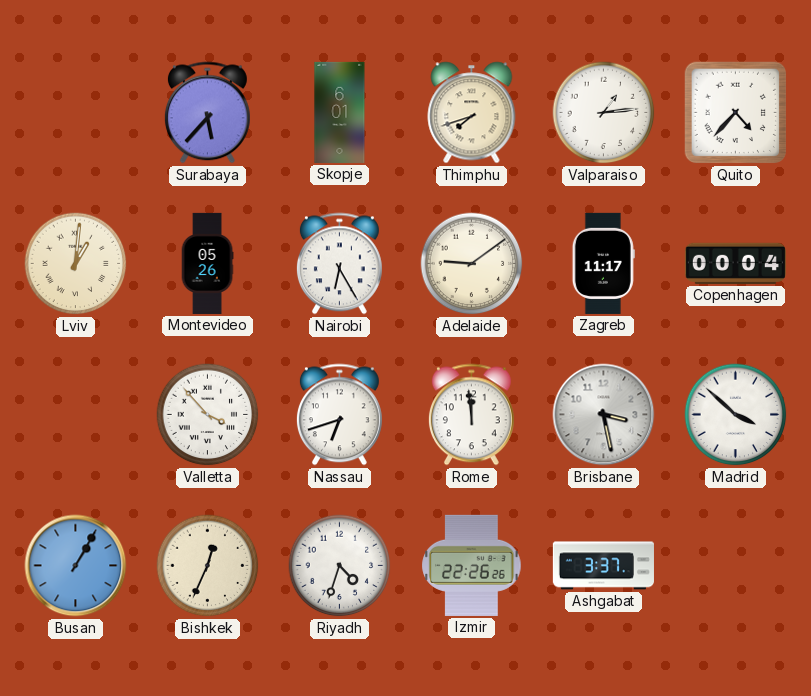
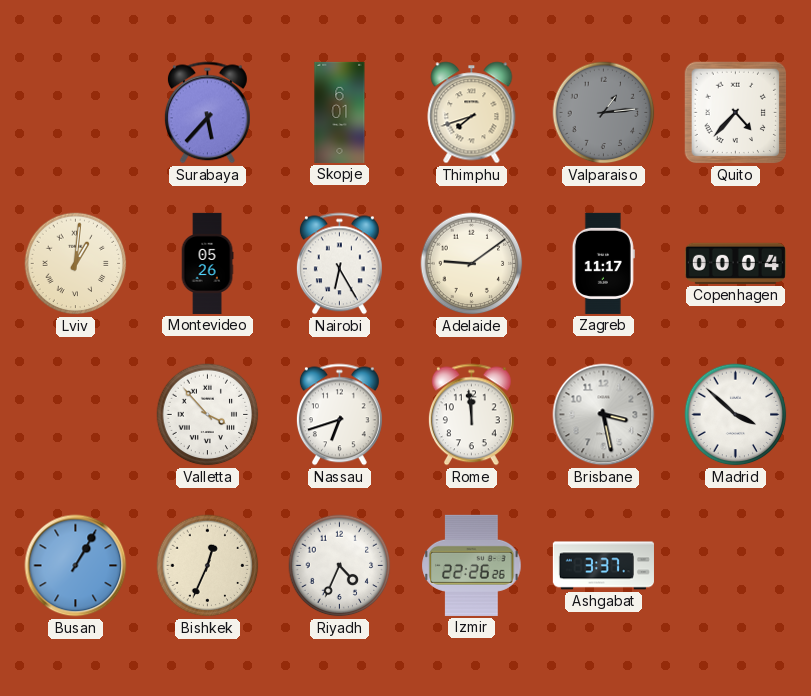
Valparaiso dial: white -> grey
Riyadh: 4:33 -> 4:34
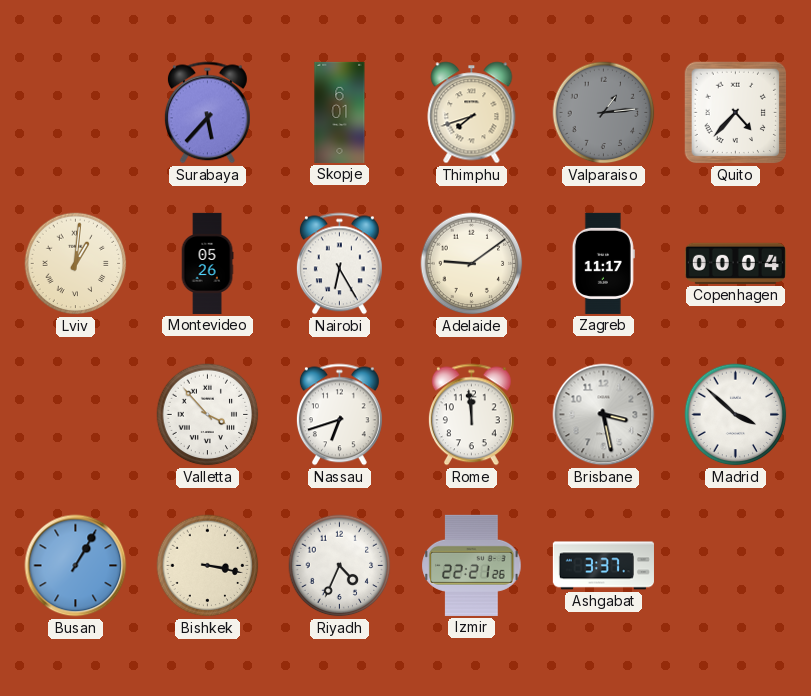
Bishkek: 12:34 -> 3:17
Izmir: 22:26 -> 22:21
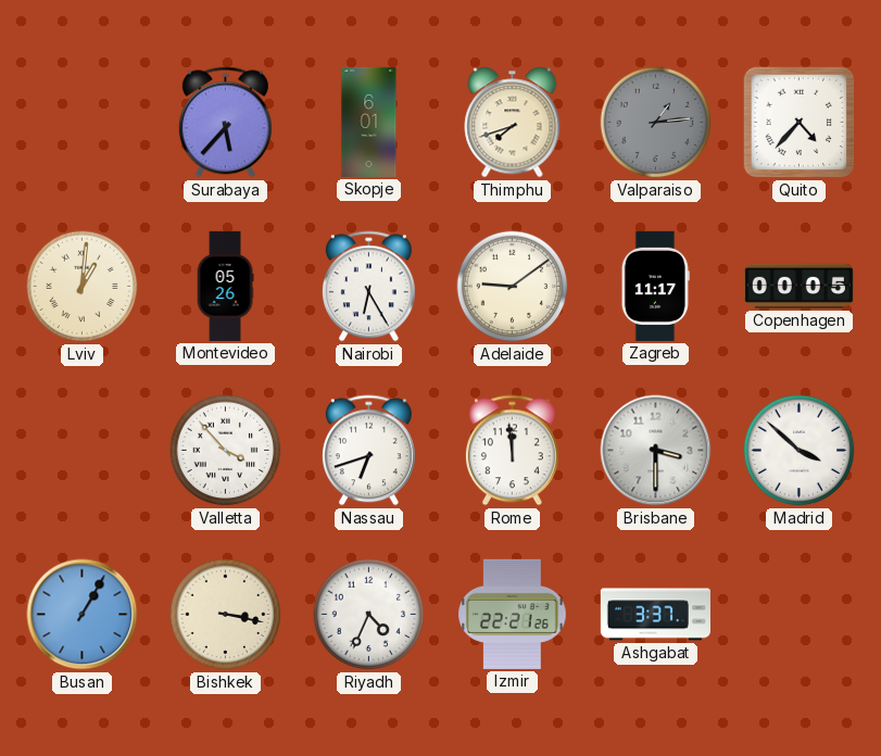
Copenhagen: 00:04 -> 00:05
Brisbane: 3:28 -> 3:30
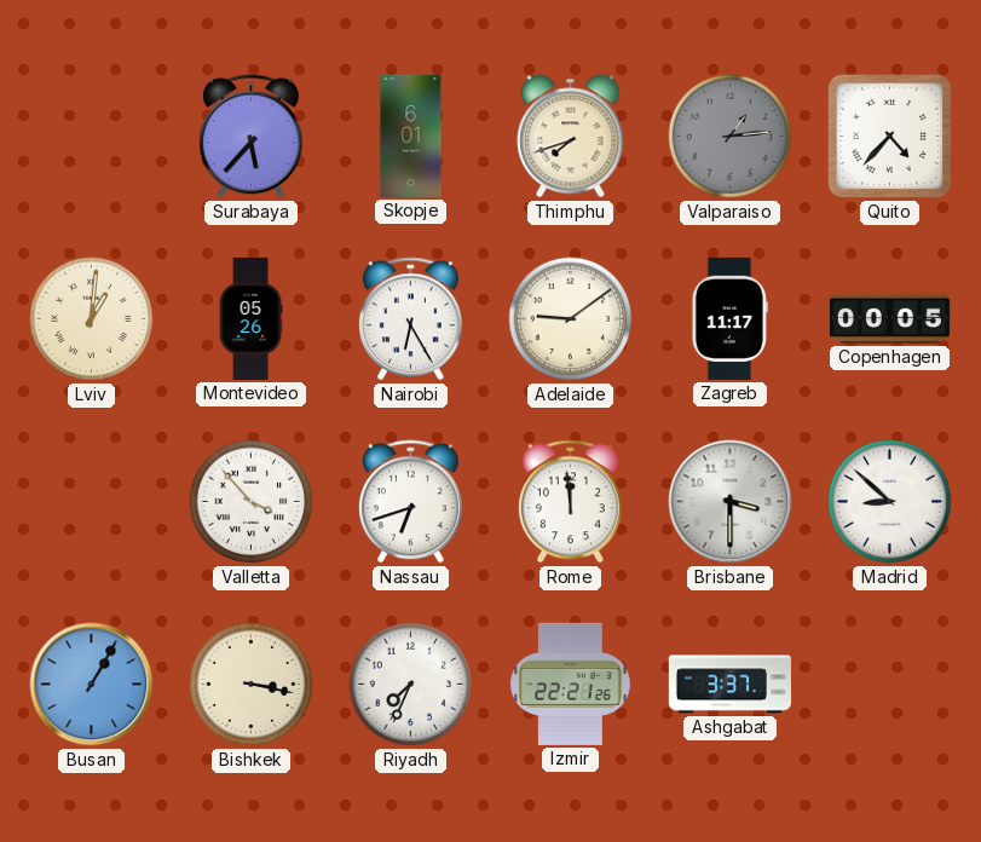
Madrid: 3:52 -> 8:52
Riyadh: 4:34 -> 7:34
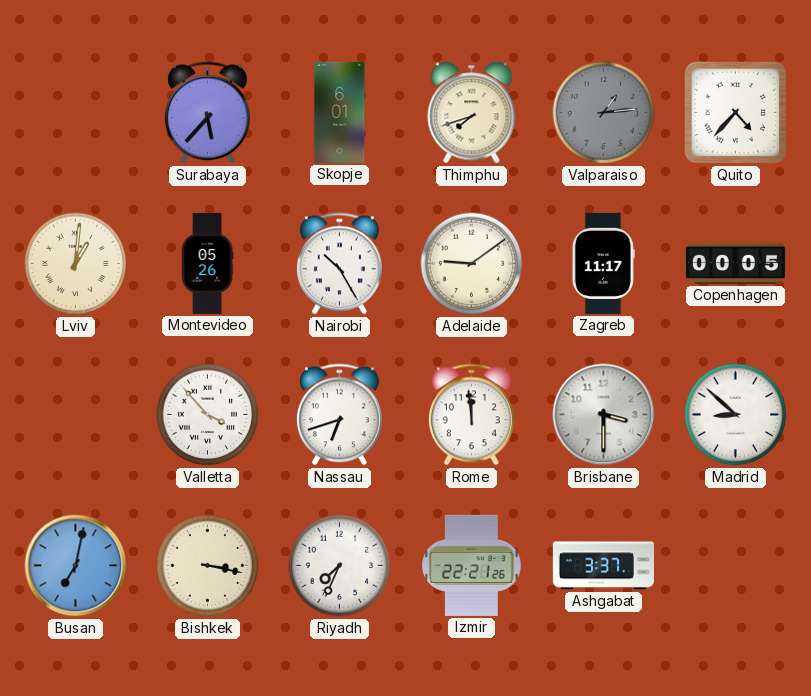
Nairobi: 6:25 -> 10:25
Busan: 1:05 -> 7:02
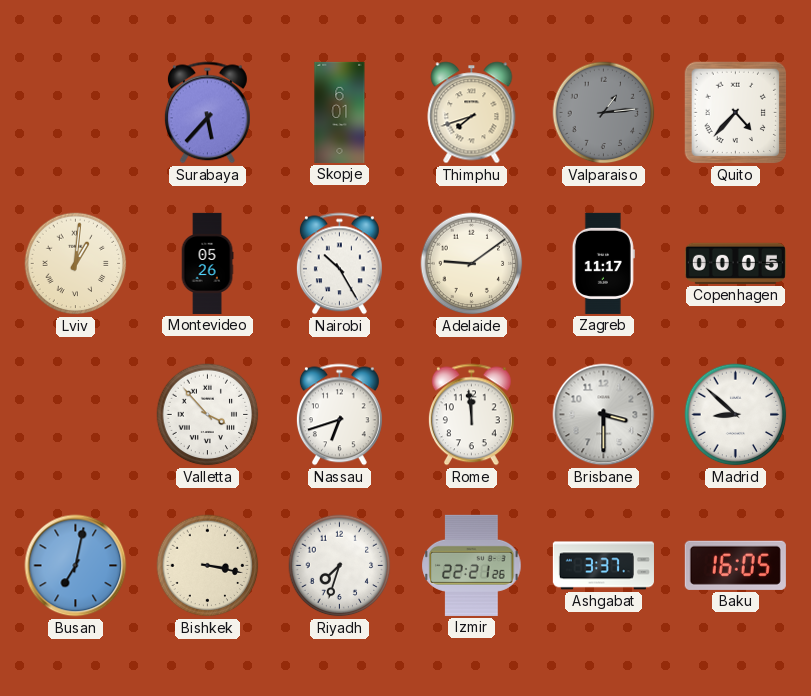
Riyadh: 7:34 -> 7:33
Baku: none -> 16:05
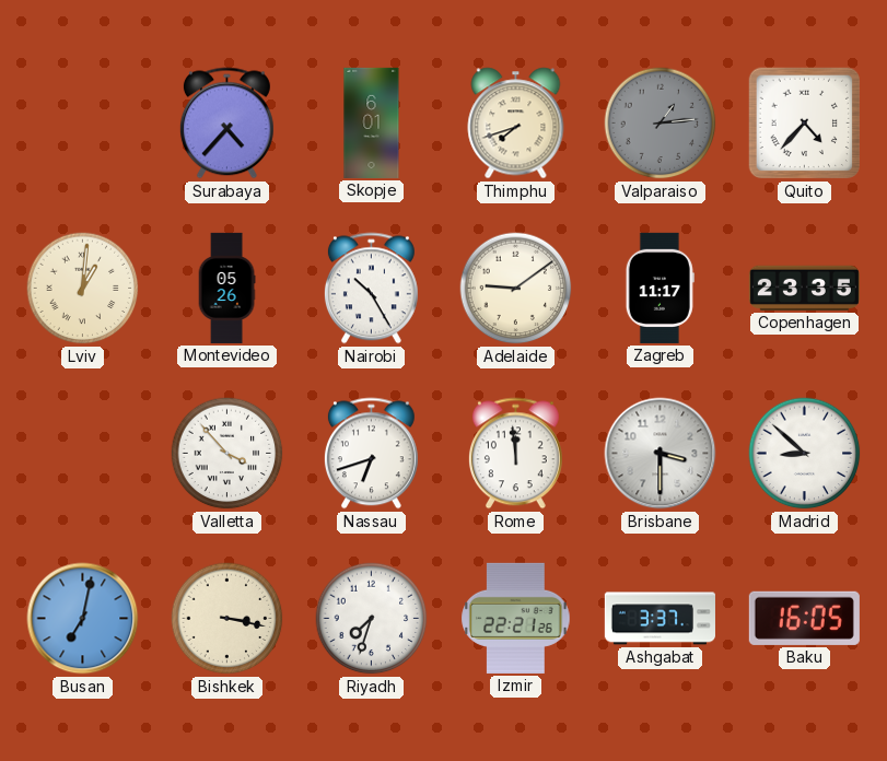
Surabaya: 5:37 -> 4:37
Copenhagen: 00:05 -> 23:35
